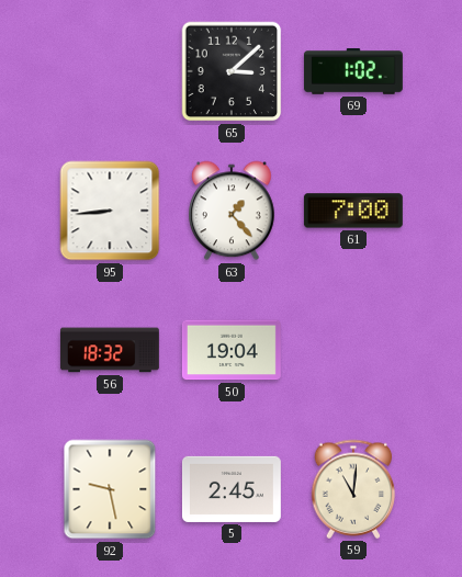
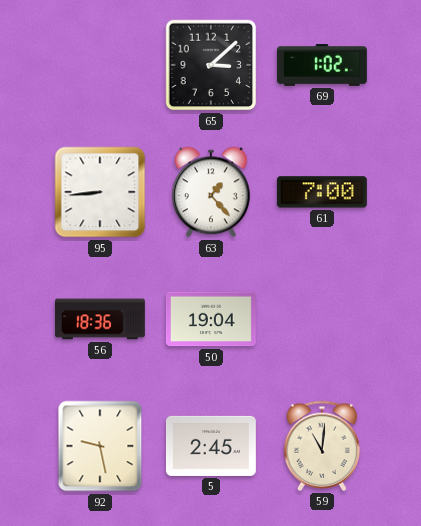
56: 18:32 -> 18:36
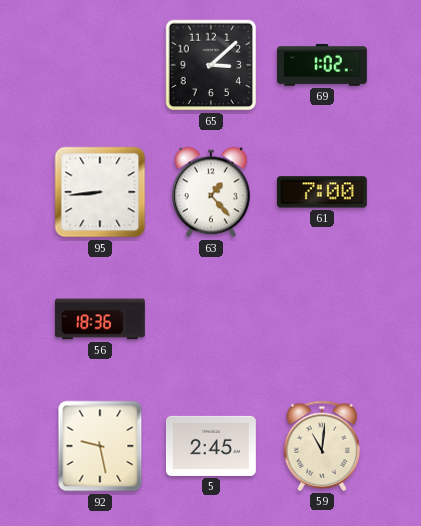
50: 19:04 -> none
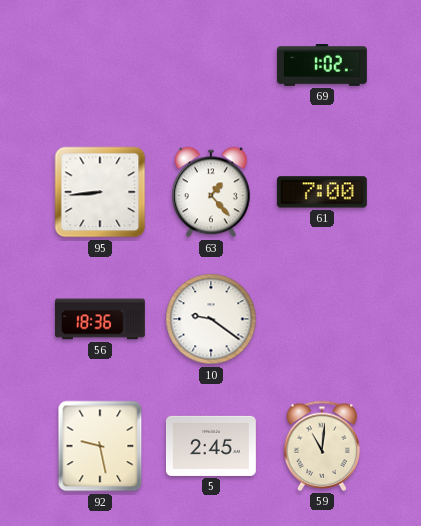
65: 3:08 -> none
10: none -> 9:21
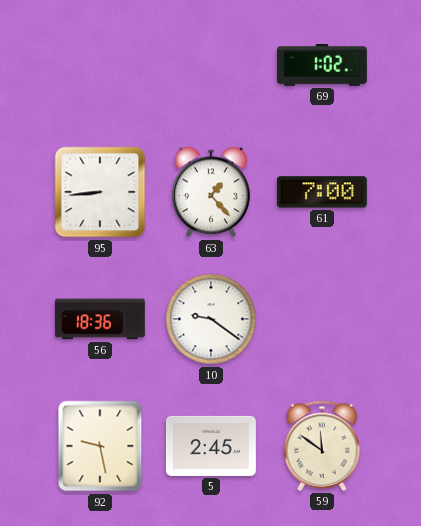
59: 11:01 -> 11:51
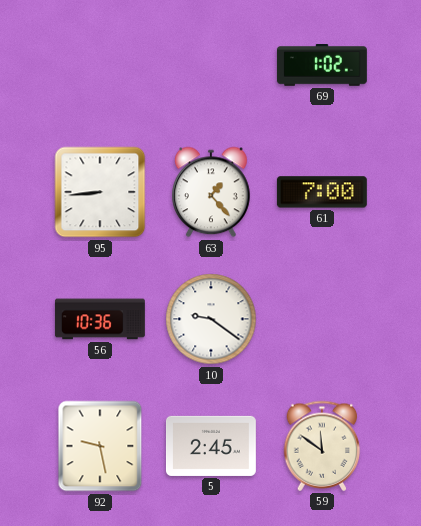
56: 18:36 -> 10:36
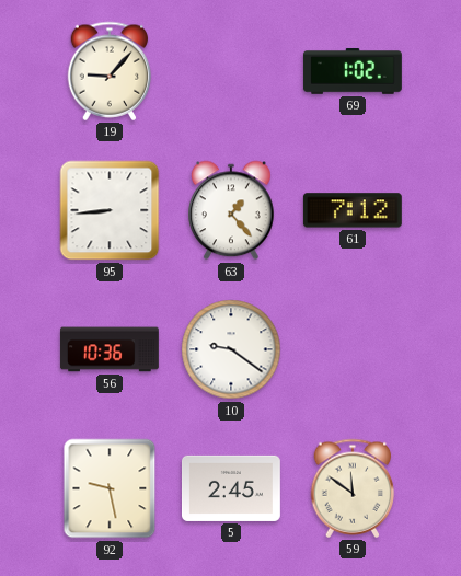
19: none -> 9:07
61: 7:00 -> 7:12
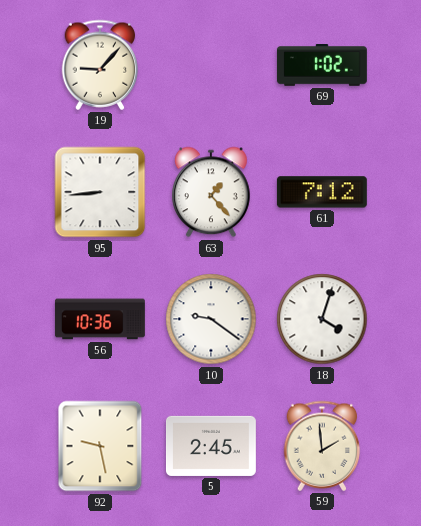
18: none -> 4:03
59: 11:51 -> 1:59
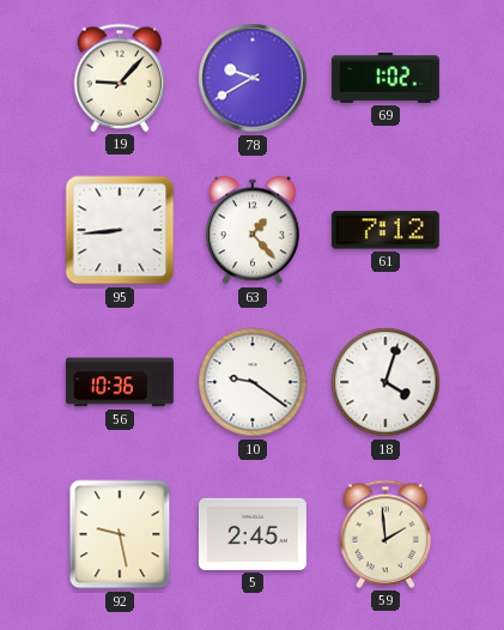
78: none -> 9:40
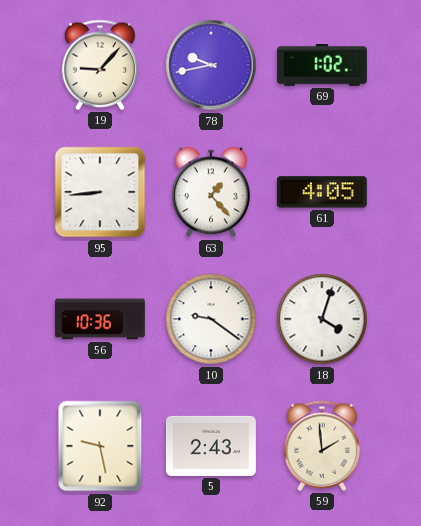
78: 9:40 -> 9:43
61: 7:12 -> 4:05
5: 2:45 -> 2:43
